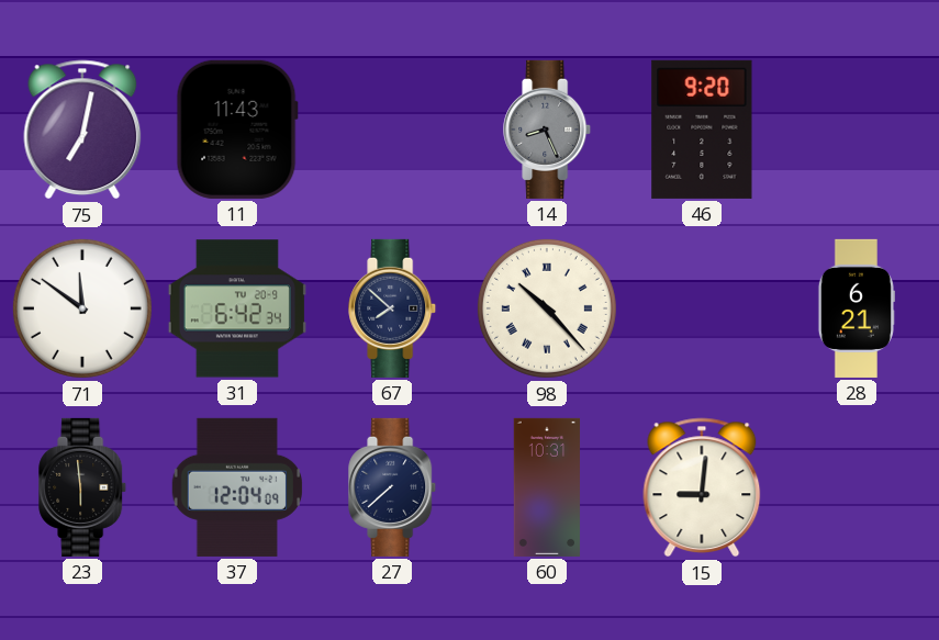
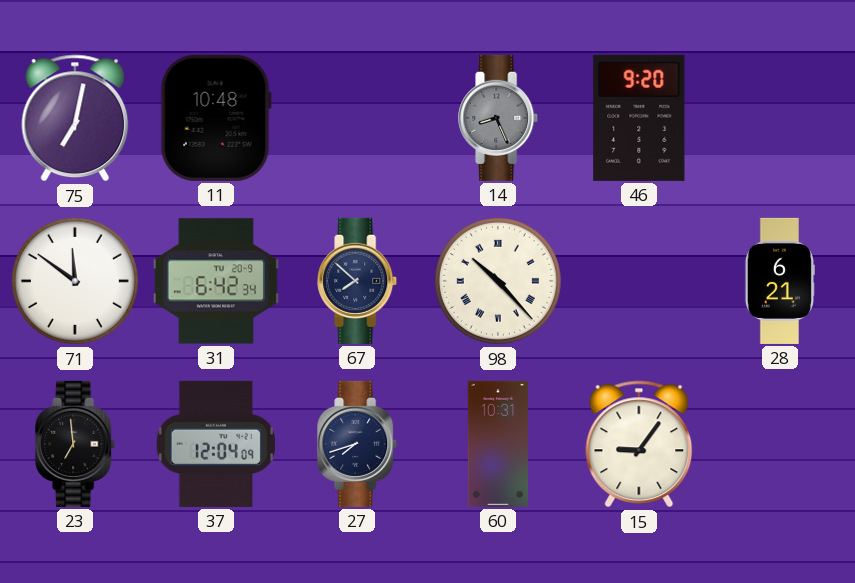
11: 11:43 -> 10:48
23: 5:59 -> 6:59
27: 7:38 -> 7:42
15: 9:01 -> 9:06
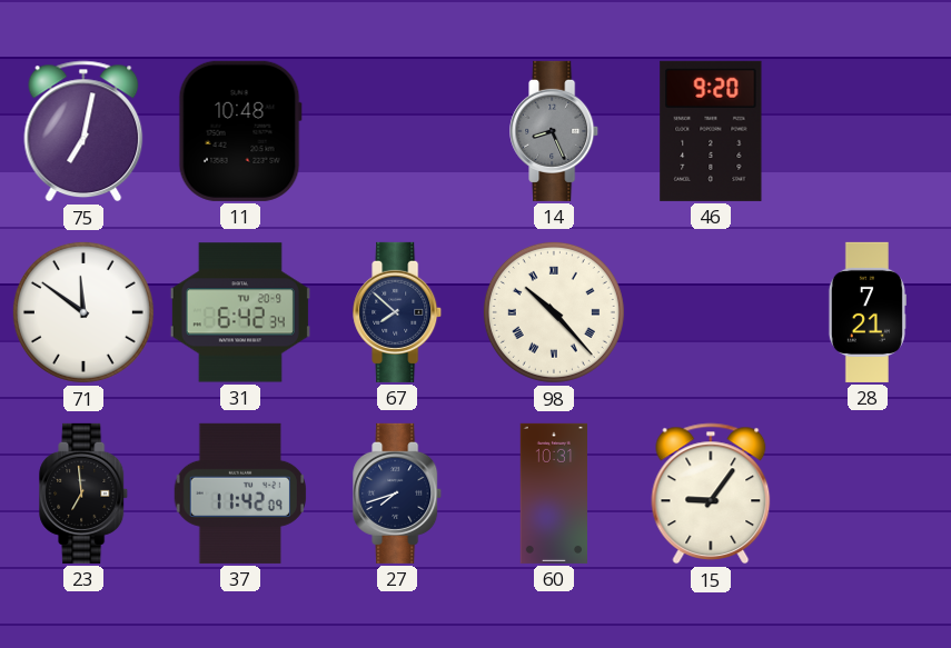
28: 6:21 -> 7:21
37: 12:04 -> 11:42
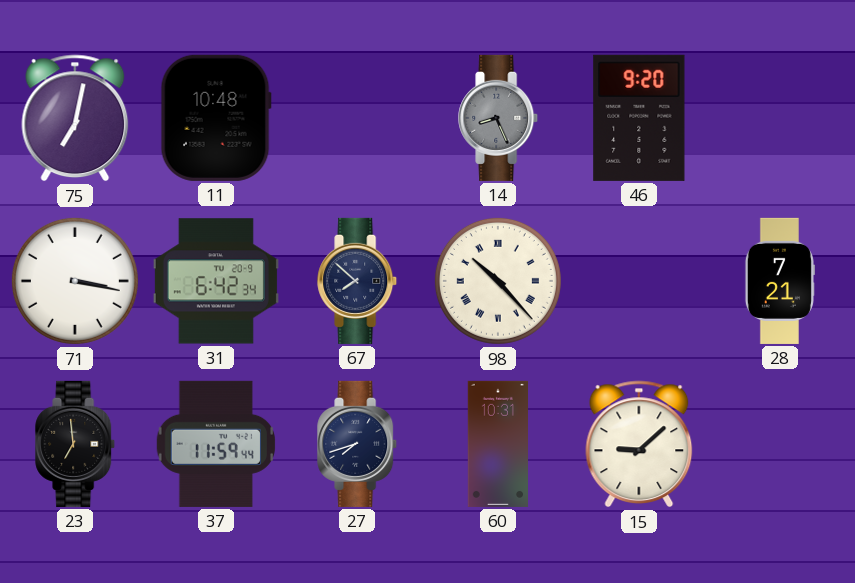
71: 11:51 -> 3:17
37: 11:42 -> 11:59
15: 9:06 -> 9:08
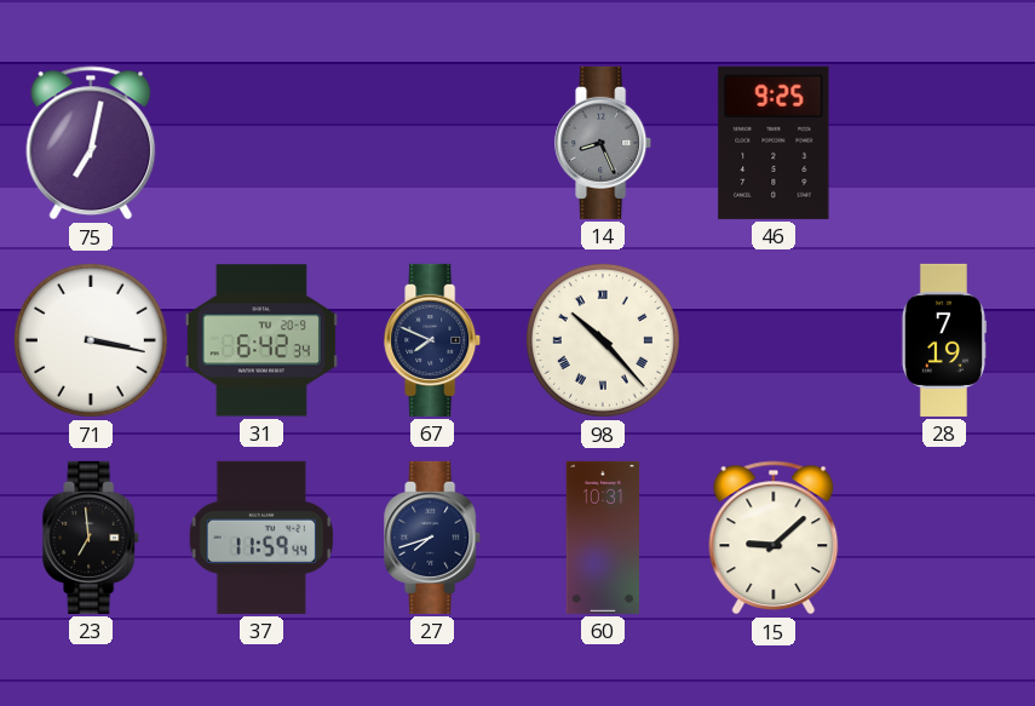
11: 10:48 -> none
46: 9:20 -> 9:25
67: 7:52 -> 7:49
28: 7:21 -> 7:19
